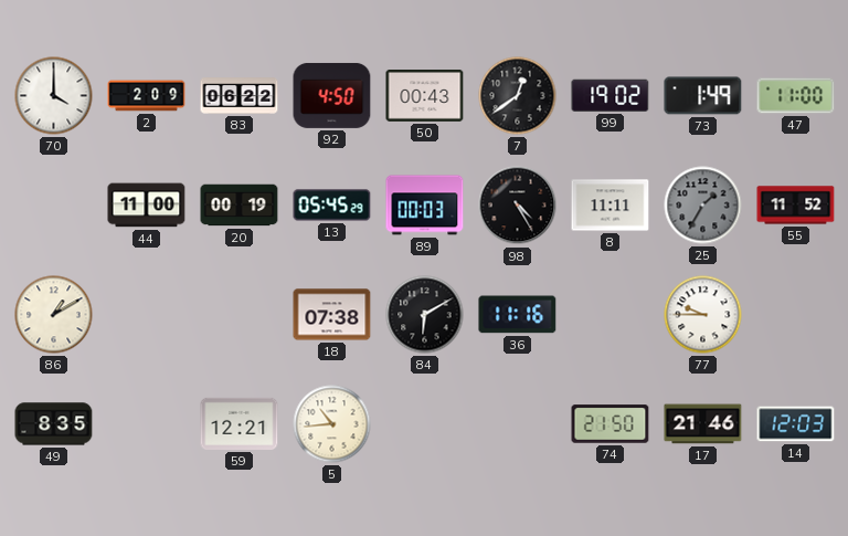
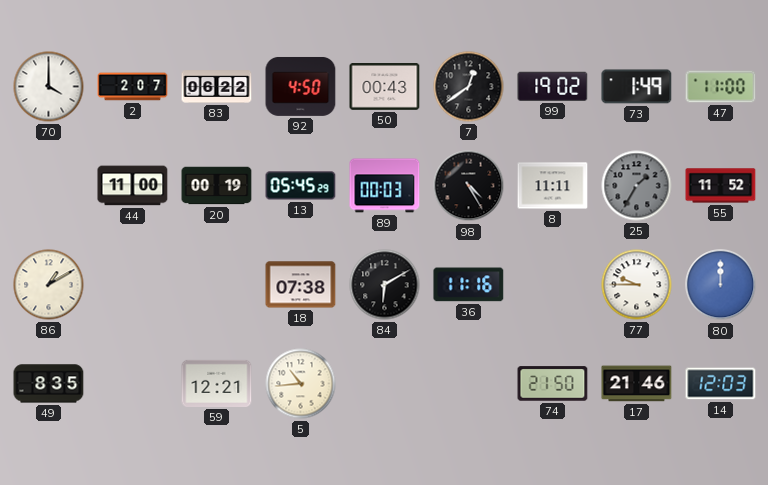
2: 2:09 -> 2:07
80: none -> 12:00
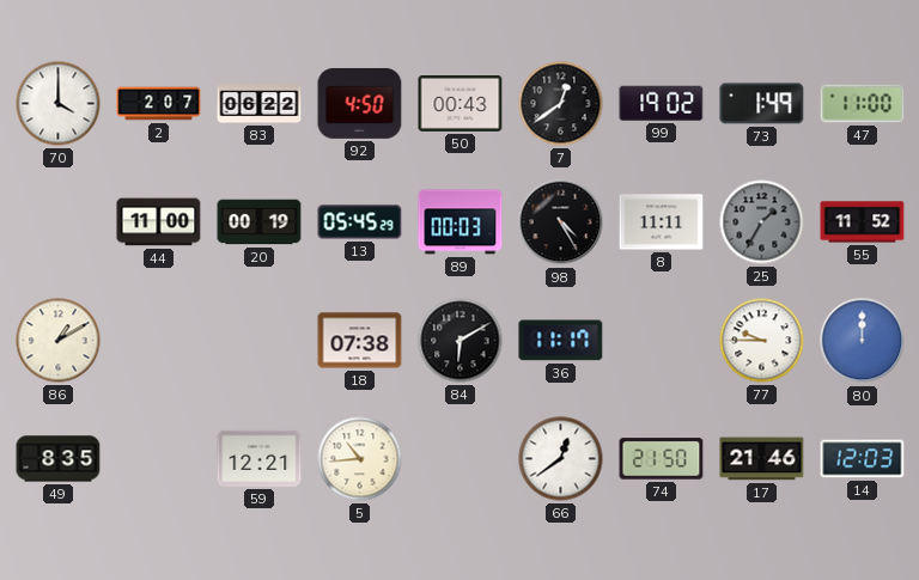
36: 11:16 -> 11:17
66: none -> 12:39
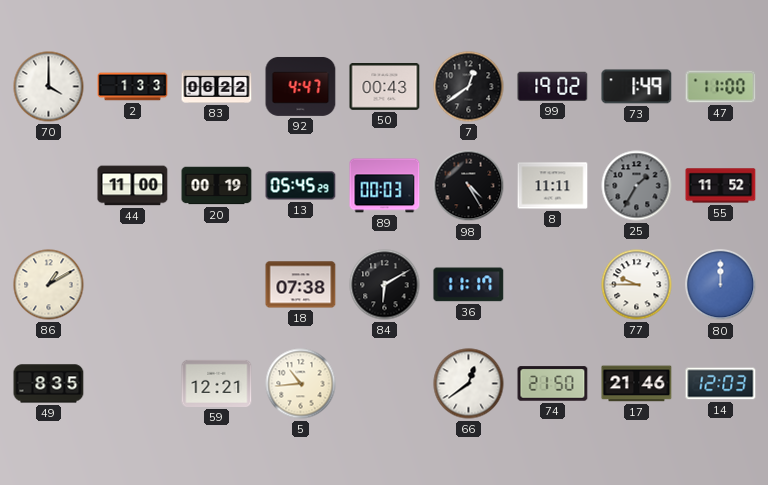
2: 2:07 -> 1:33
92: 4:50 -> 4:47
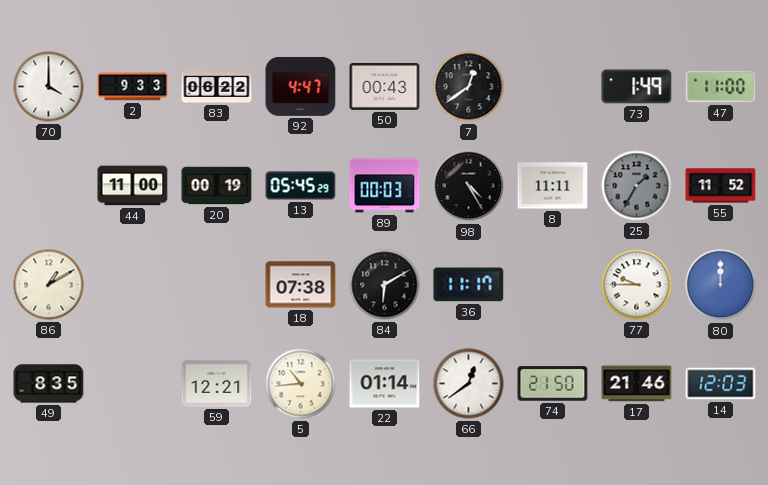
2: 1:33 -> 9:33
99: 19:02 -> none
22: none -> 01:14
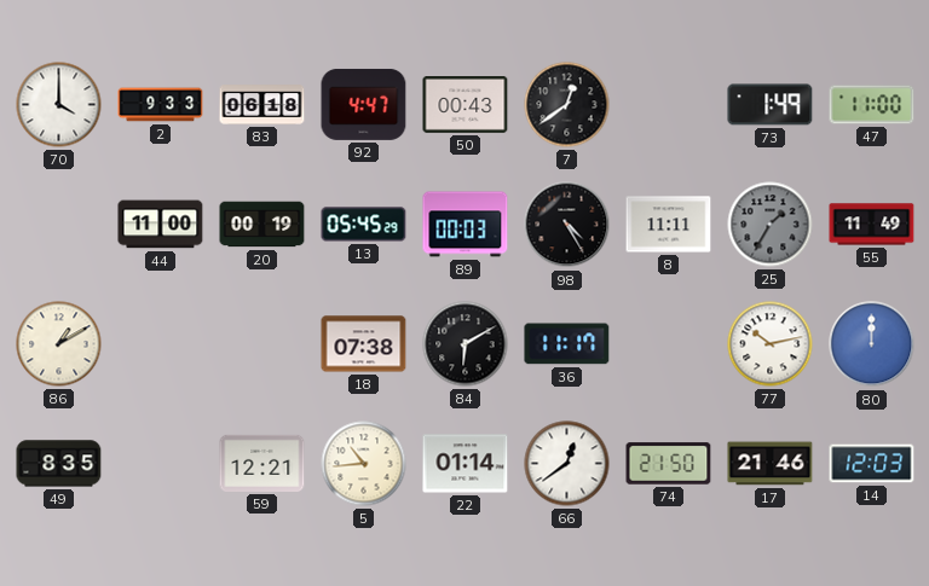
83: 06:22 -> 06:18
55: 11:52 -> 11:49
77: 9:45 -> 10:13
